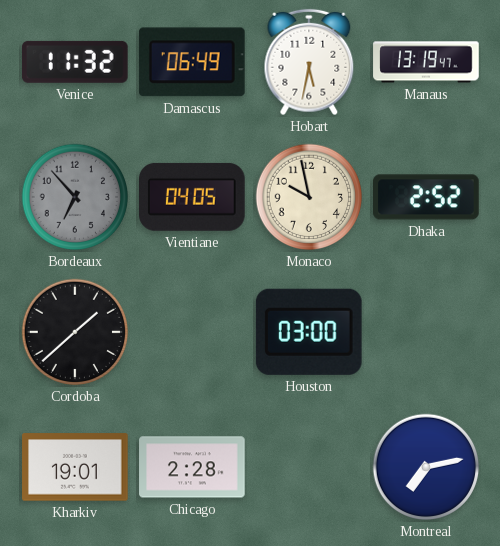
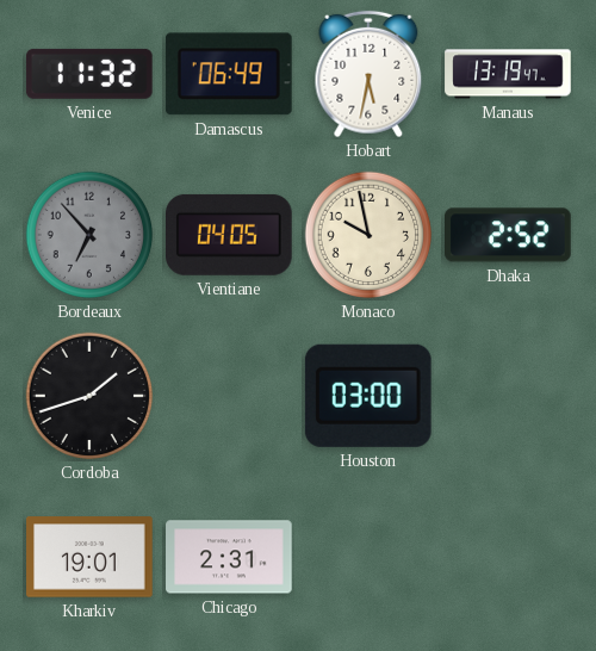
Cordoba: 1:38 -> 1:42
Chicago: 2:28 -> 2:31
Montreal: 7:13 -> none
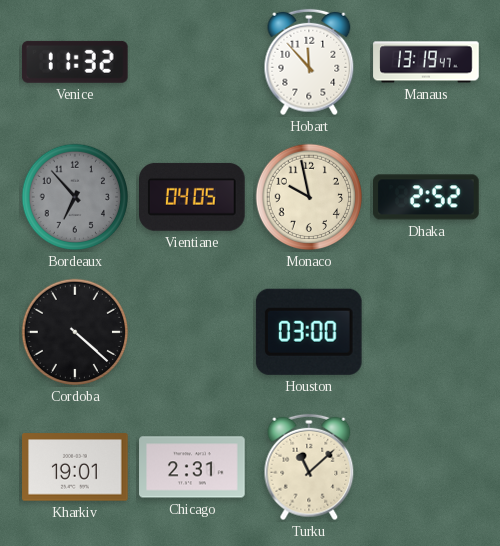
Damascus: 06:49 -> none
Hobart: 5:32 -> 11:53
Cordoba: 1:42 -> 4:22
Turku: none -> 11:08
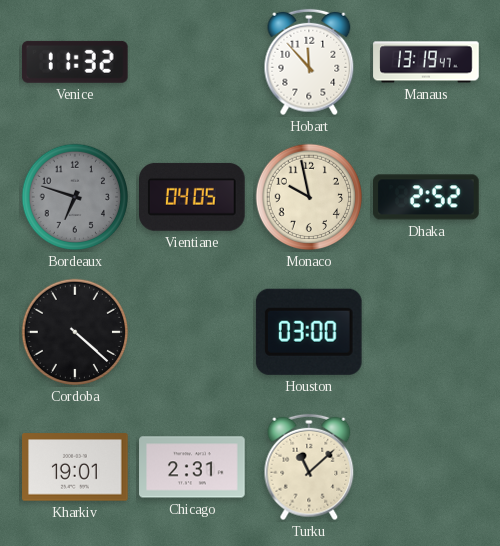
Bordeaux: 6:53 -> 6:48
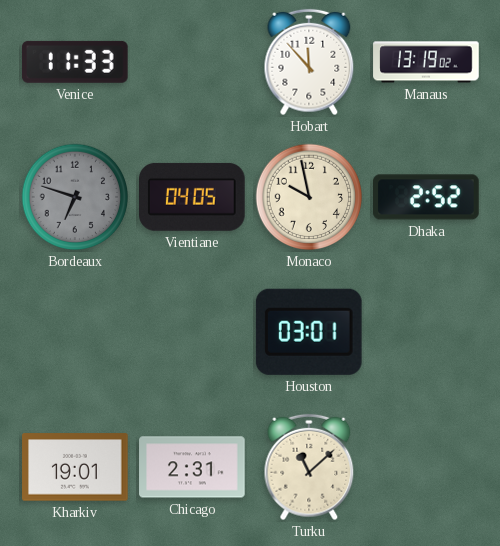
Venice: 11:32 -> 11:33
Manaus: 13:19:47 -> 13:19:02
Cordoba: 4:22 -> none
Houston: 03:00 -> 03:01
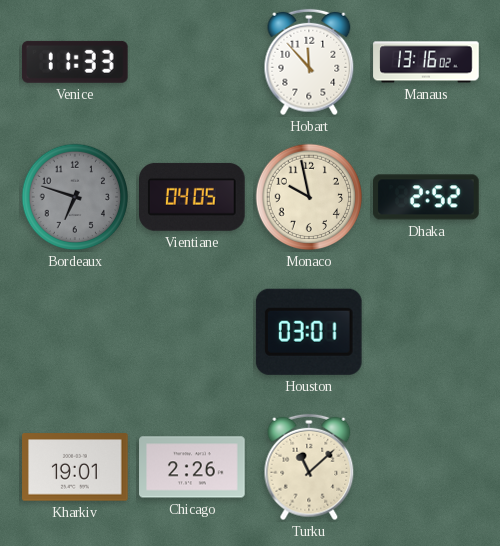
Manaus: 13:19 -> 13:16
Chicago: 2:31 -> 2:26
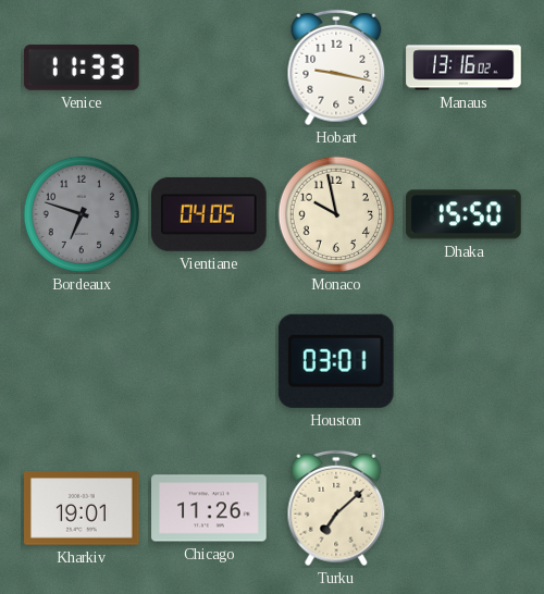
Hobart: 11:53 -> 9:17
Dhaka: 2:52 -> 15:50
Chicago: 2:26 -> 11:26
Turku: 11:08 -> 7:08
